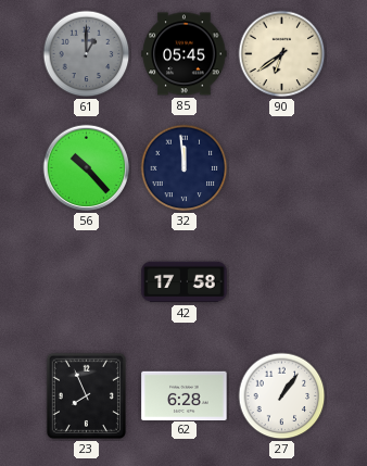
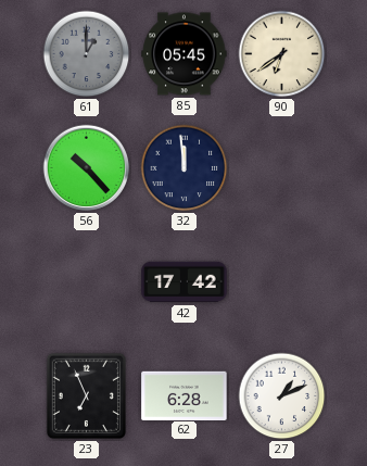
42: 17:58 -> 17:42
23: 7:56 -> 6:56
27: 1:06 -> 1:11
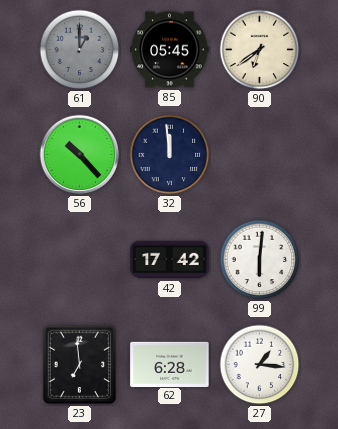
99: none -> 6:01
23: 6:56 -> 6:59
27: 1:11 -> 1:16
